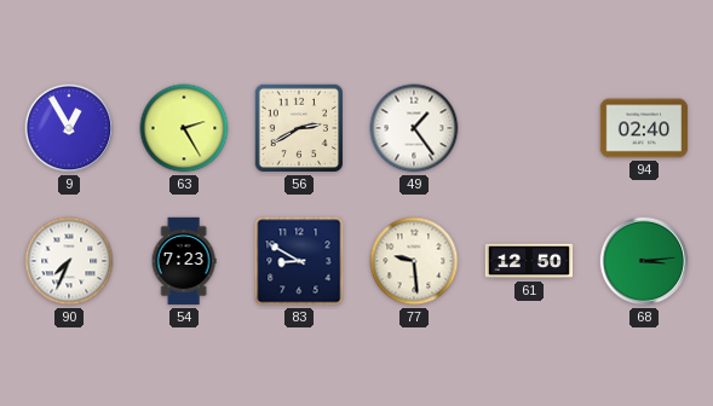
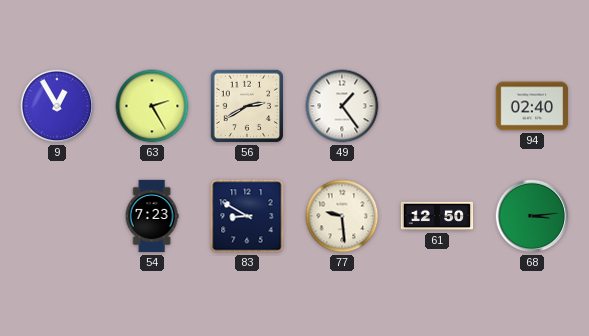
90: 7:34 -> none
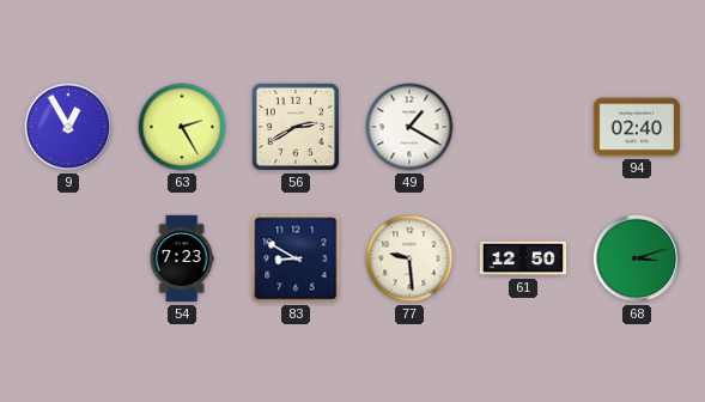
49: 1:24 -> 1:20
68: 3:14 -> 3:12
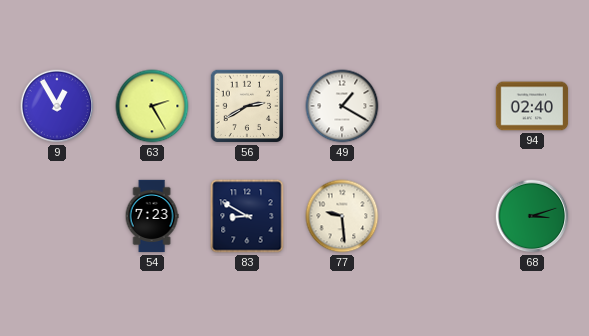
61: 12:50 -> none
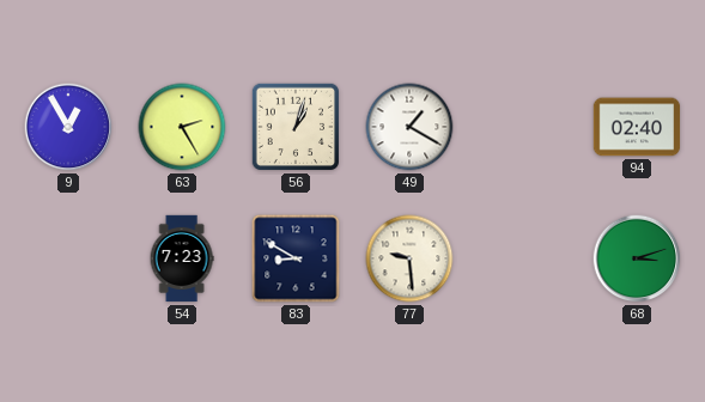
56: 2:40 -> 1:03
